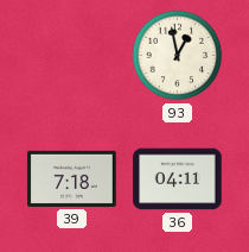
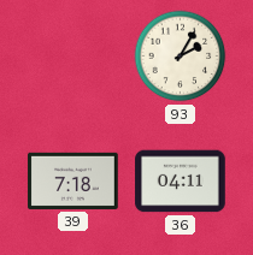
93: 12:58 -> 2:05
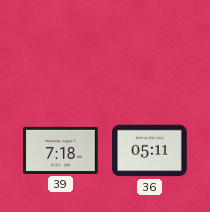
93: 2:05 -> none
36: 04:11 -> 05:11
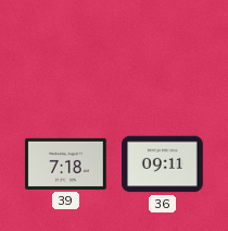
36: 05:11 -> 09:11
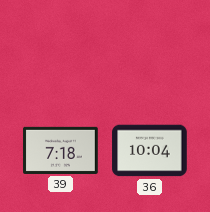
36: 09:11 -> 10:04
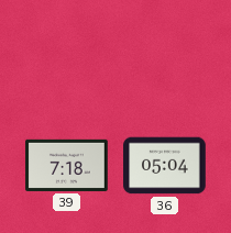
36: 10:04 -> 05:04
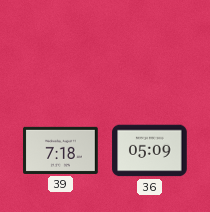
36: 05:04 -> 05:09
